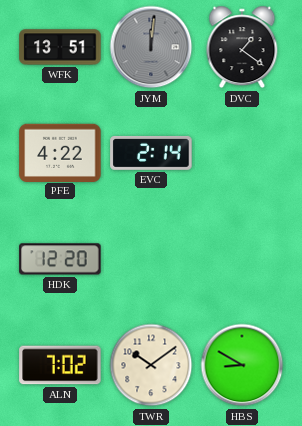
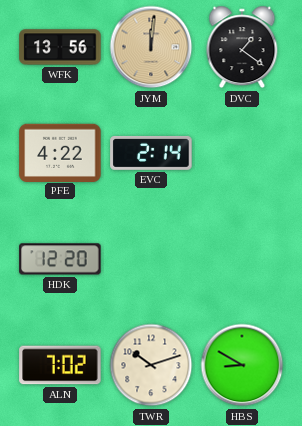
WFK: 13:51 -> 13:56
JYM dial: grey -> champagne
TWR: 10:09 -> 10:12
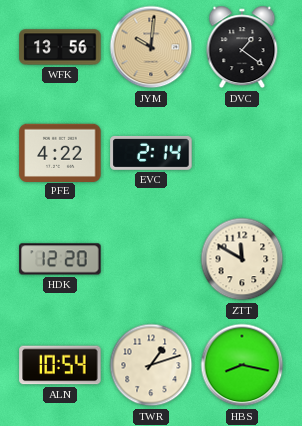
JYM: 12:01 -> 10:01
ZTT: none -> 11:50
ALN: 7:02 -> 10:54
TWR: 10:12 -> 1:12
HBS: 8:50 -> 8:17
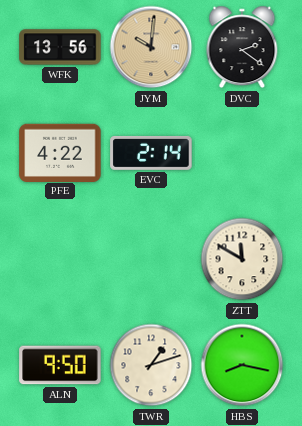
DVC: 1:21 -> 2:21
HDK: 12:20 -> none
ALN: 10:54 -> 9:50
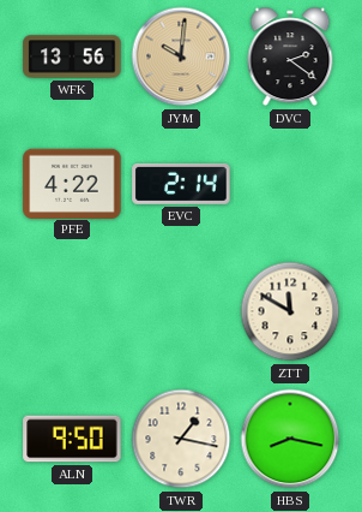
TWR: 1:12 -> 1:17
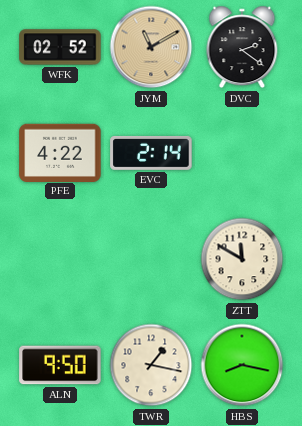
WFK: 13:56 -> 02:52
JYM: 10:01 -> 11:10
